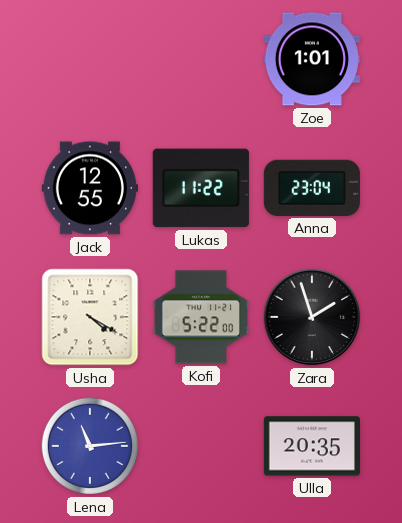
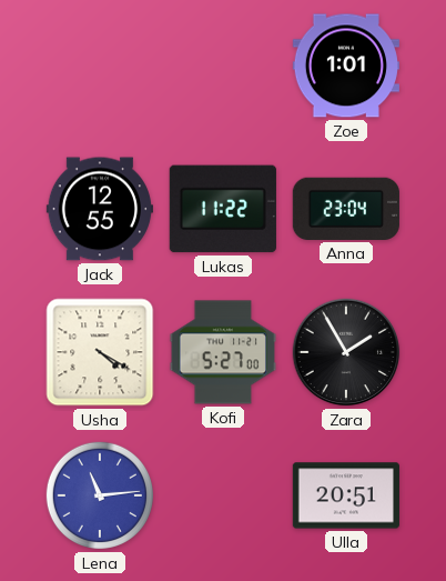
Kofi: 5:22 -> 5:27
Zara: 1:57 -> 1:55
Ulla: 20:35 -> 20:51
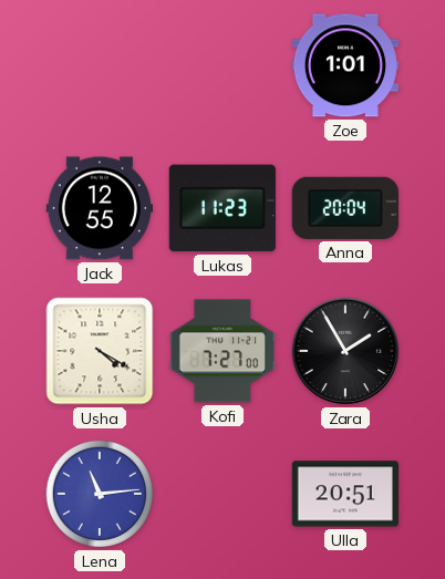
Lukas: 11:22 -> 11:23
Anna: 23:04 -> 20:04
Kofi: 5:27 -> 7:27
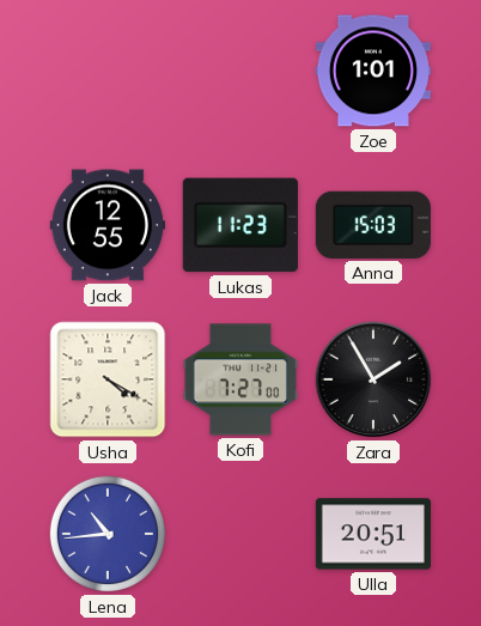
Anna: 20:04 -> 15:03
Lena: 11:14 -> 10:44
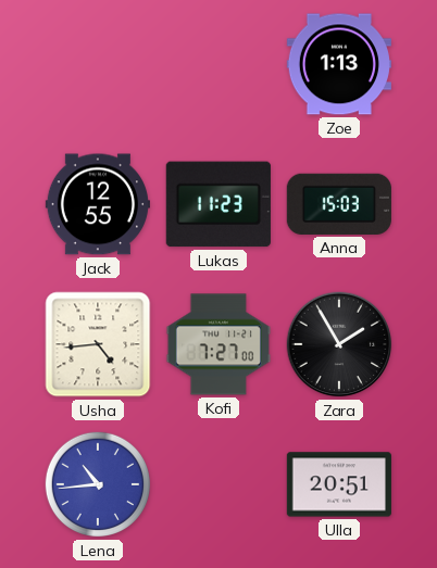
Zoe: 1:01 -> 1:13
Usha: 4:20 -> 4:44
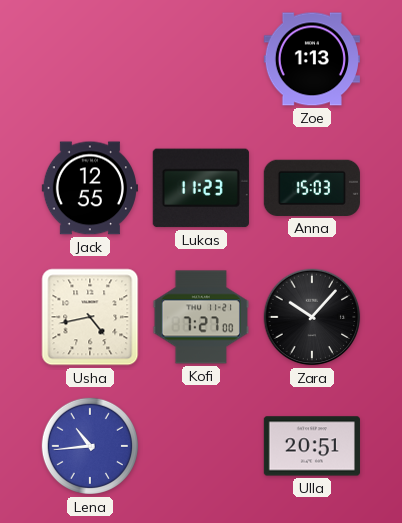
Usha: 4:44 -> 4:43
Zara: 1:55 -> 10:07
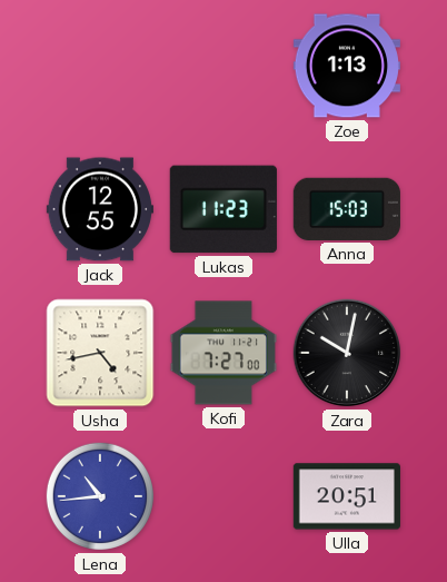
Zara: 10:07 -> 10:02
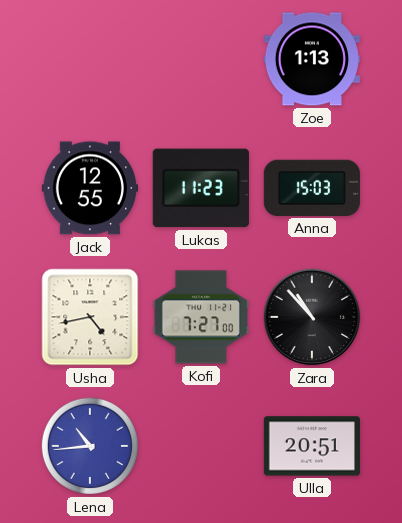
Zara: 10:02 -> 10:53
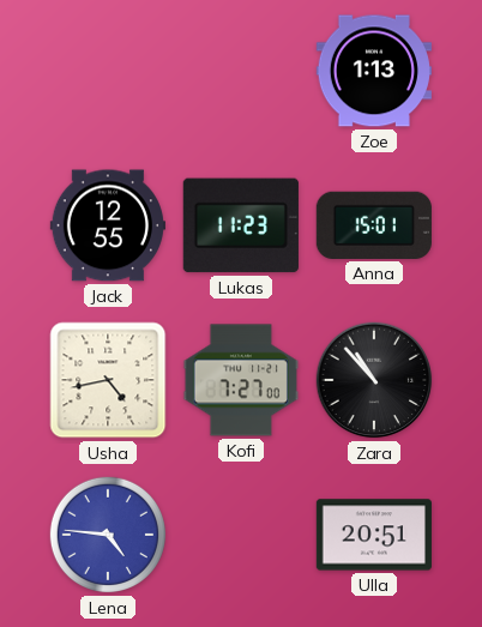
Anna: 15:03 -> 15:01
Lena: 10:44 -> 4:46
